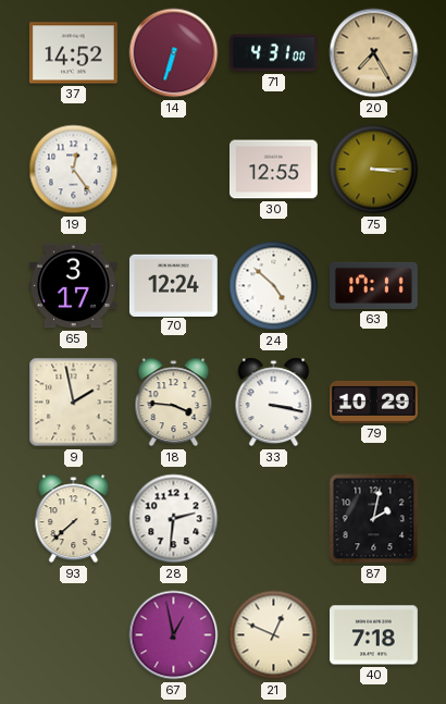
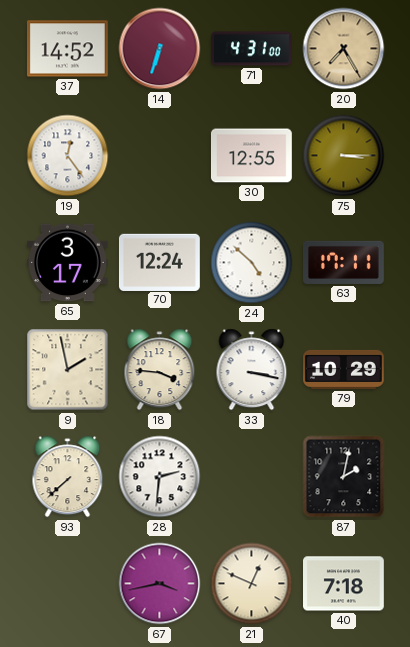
67: 12:58 -> 3:43
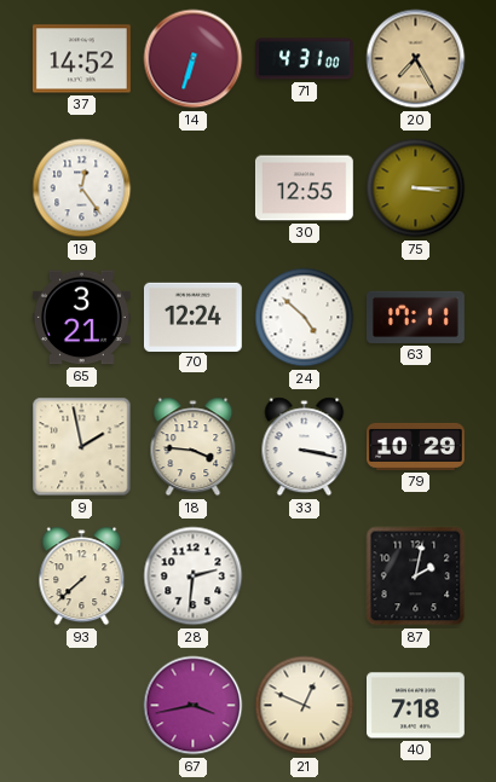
65: 3:17 -> 3:21
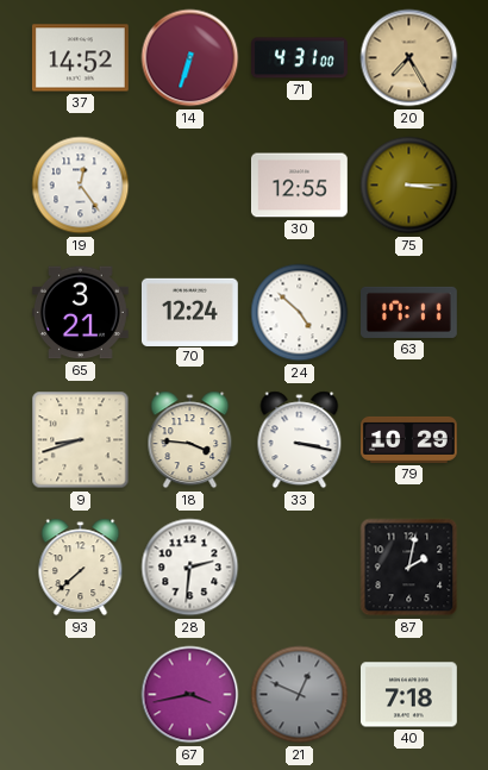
9: 1:58 -> 8:42
21 dial: cream -> grey
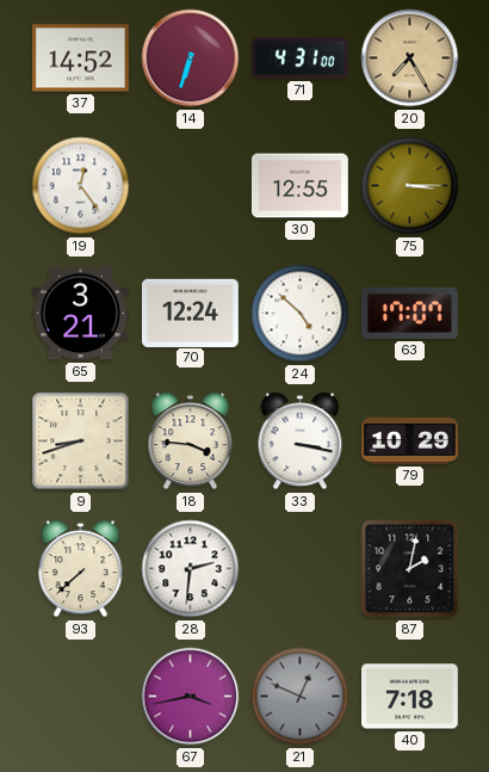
63: 17:11 -> 17:07
